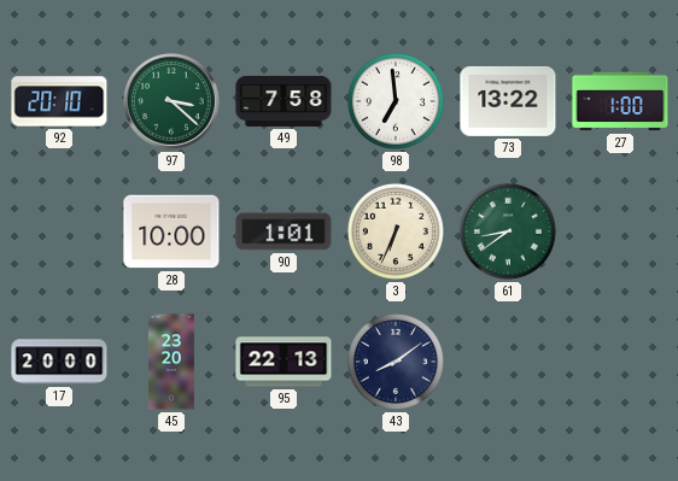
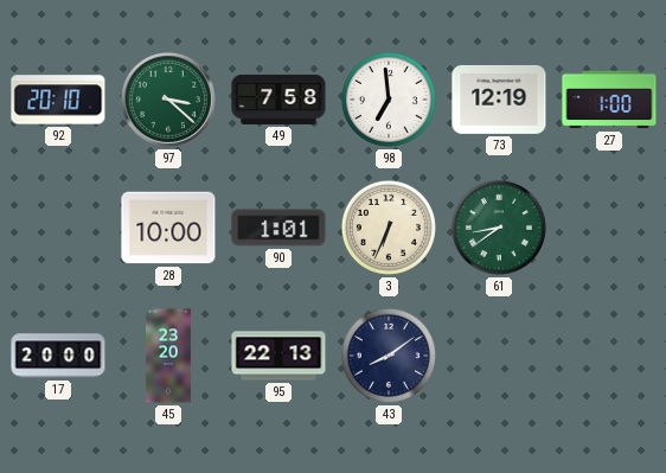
73: 13:22 -> 12:19
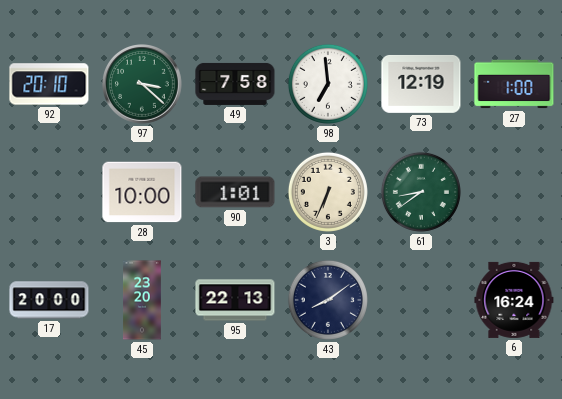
6: none -> 16:24
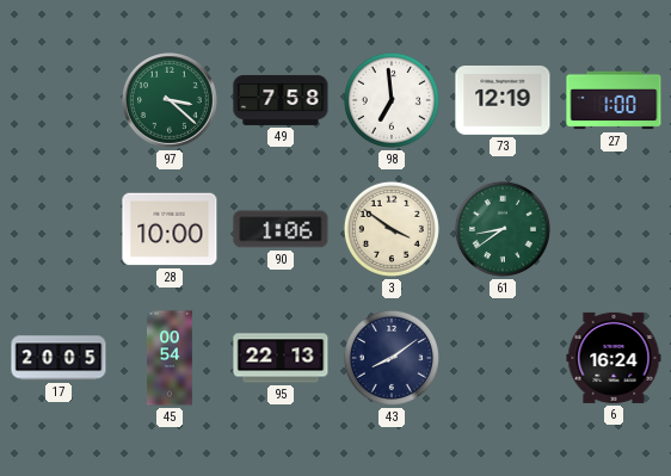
92: 20:10 -> none
90: 1:01 -> 1:06
3: 6:34 -> 3:51
17: 20:00 -> 20:05
45: 23:20 -> 00:54
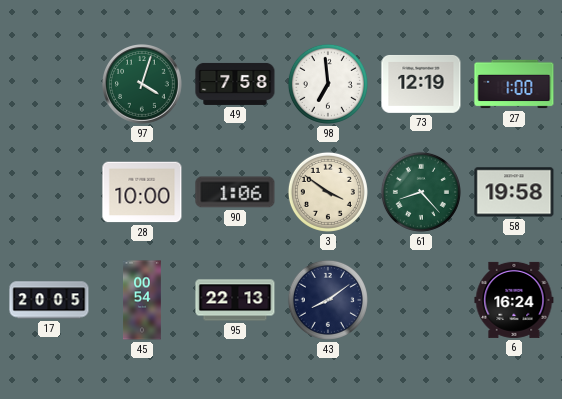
97: 3:22 -> 4:03
61: 8:39 -> 8:23
58: none -> 19:58
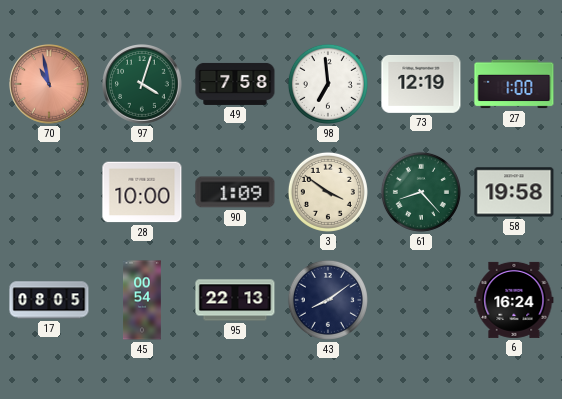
70: none -> 10:58
90: 1:06 -> 1:09
17: 20:05 -> 08:05
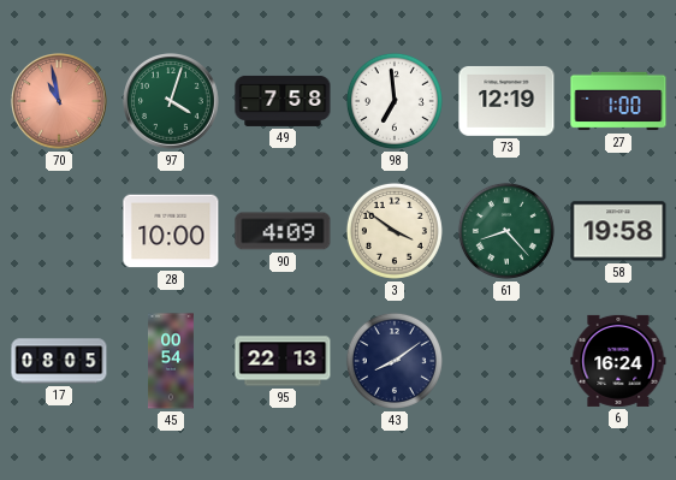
90: 1:09 -> 4:09
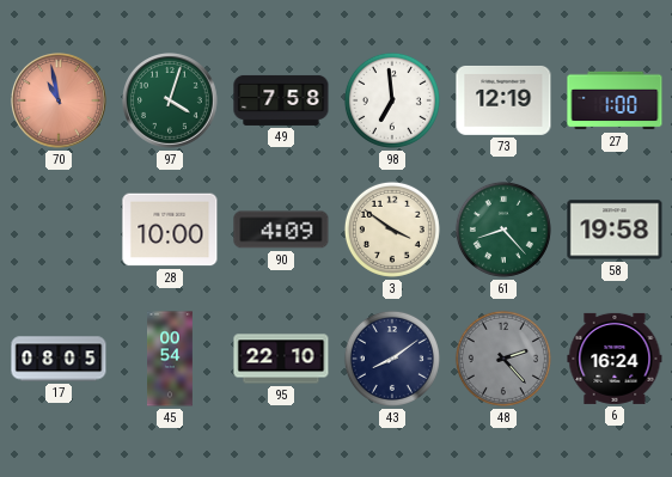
95: 22:13 -> 22:10
48: none -> 2:23
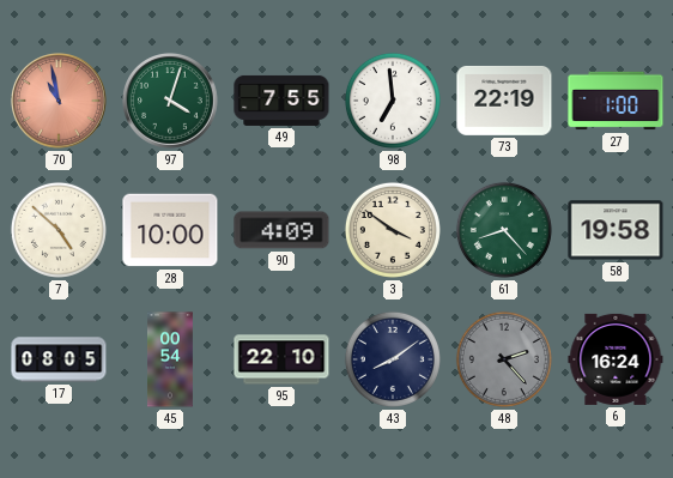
49: 7:58 -> 7:55
73: 12:19 -> 22:19
7: none -> 4:52
